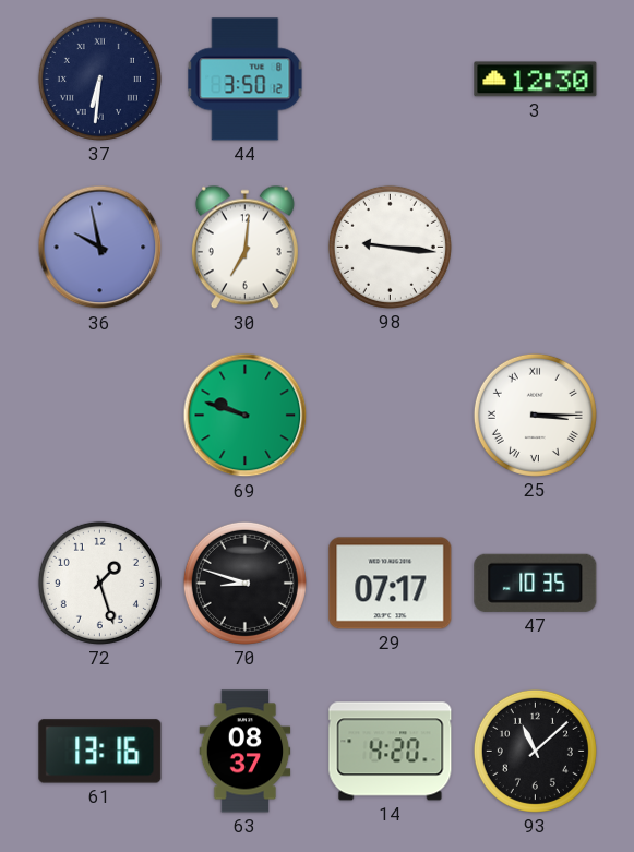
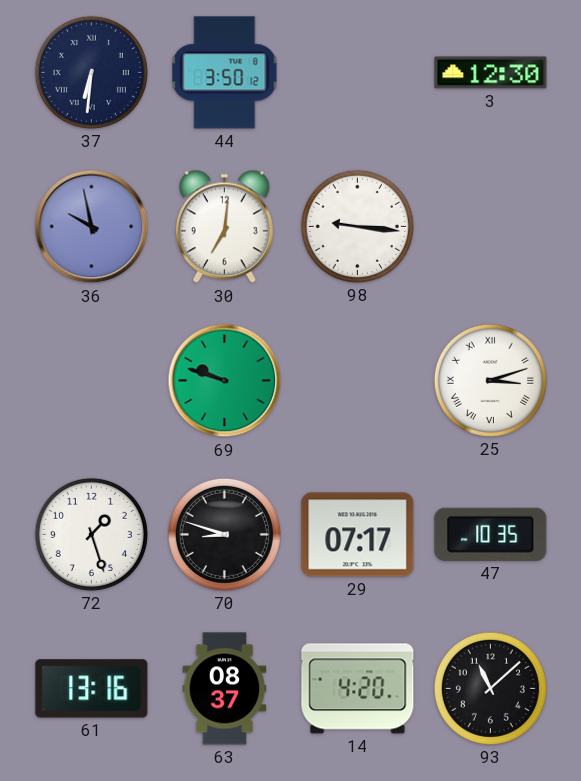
25: 3:15 -> 3:12
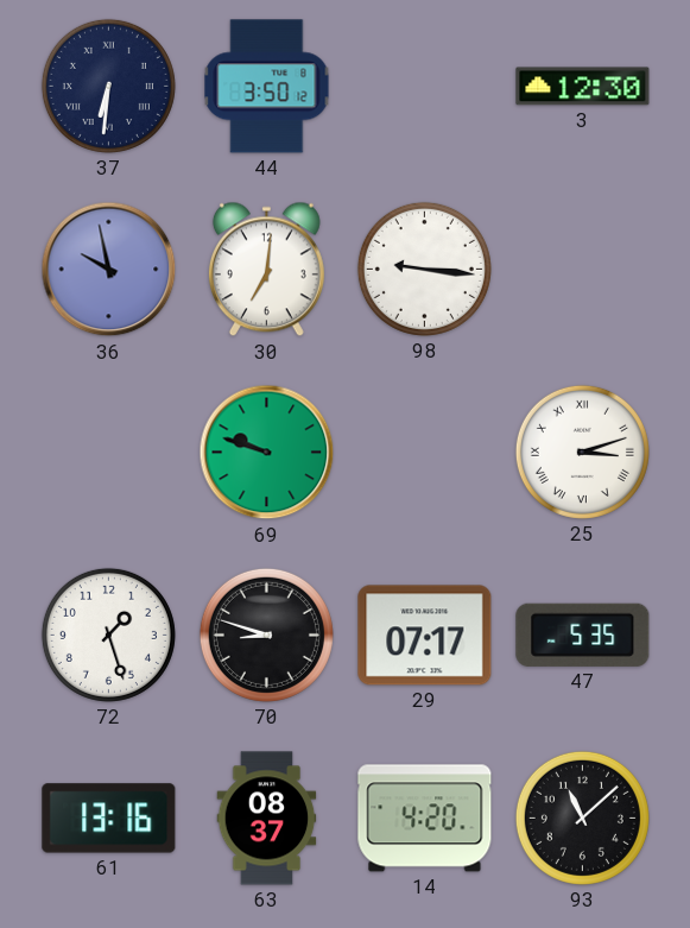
47: 10:35 -> 5:35
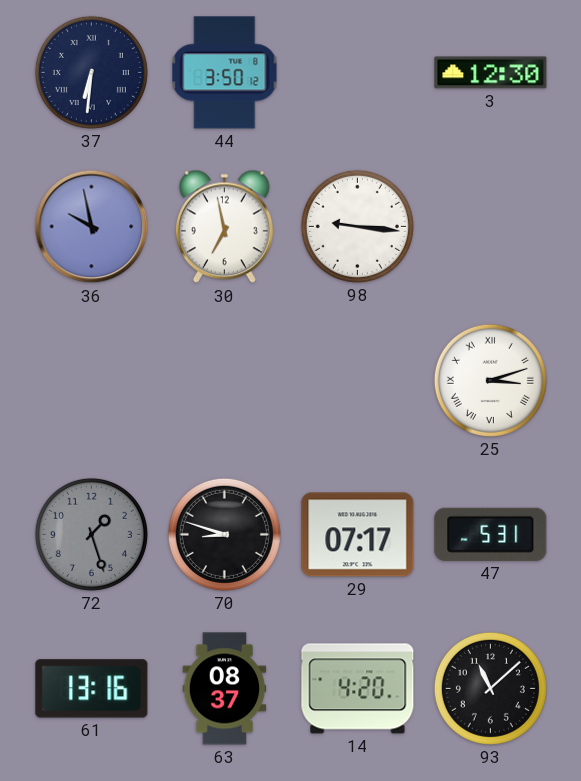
30: 7:01 -> 6:58
69: 9:48 -> none
72 dial: white -> grey
47: 5:35 -> 5:31
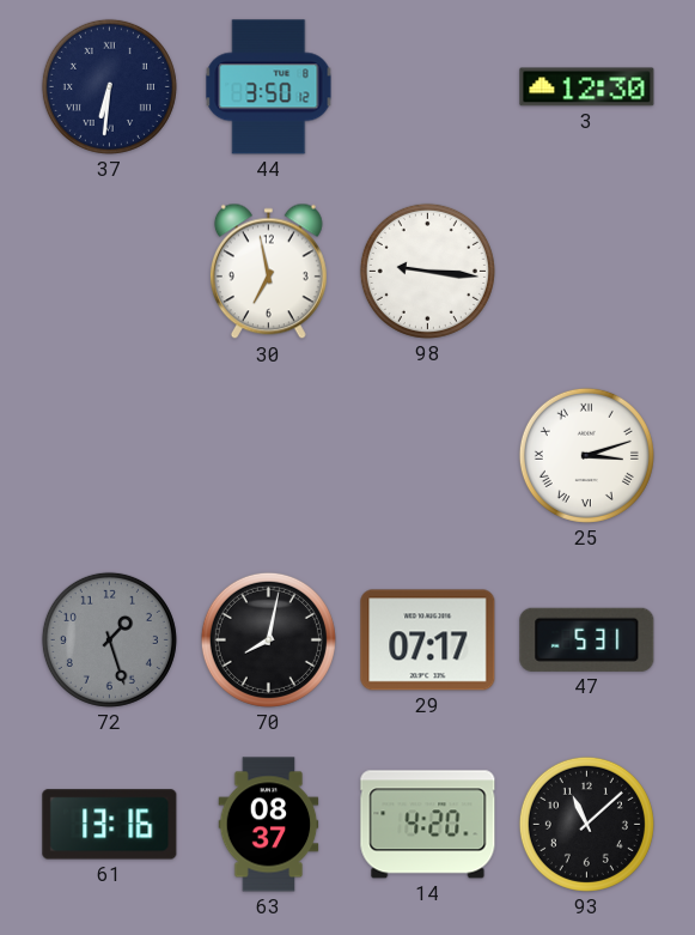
36: 9:58 -> none
70: 8:48 -> 8:02
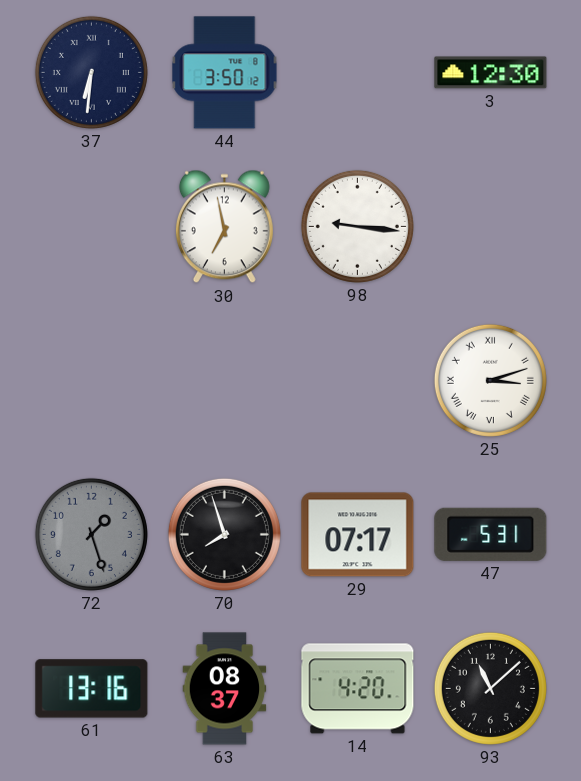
70: 8:02 -> 7:57
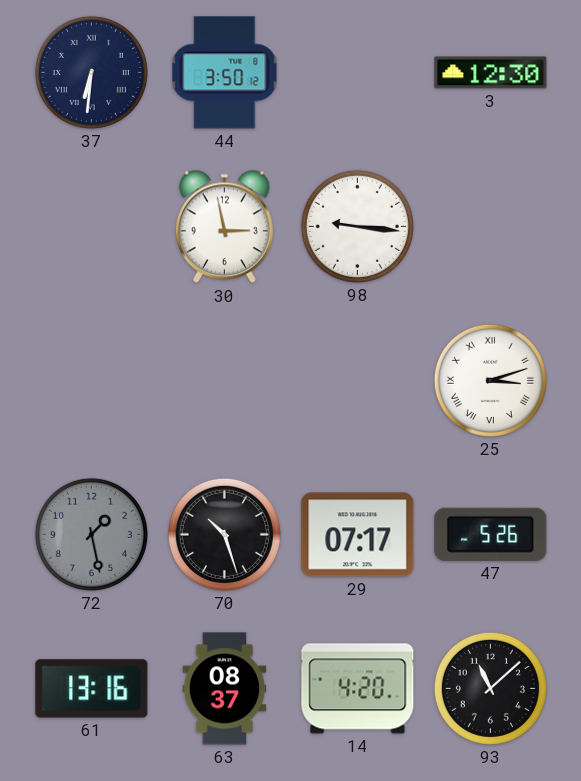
30: 6:58 -> 2:58
72: 1:27 -> 1:28
70: 7:57 -> 10:27
47: 5:31 -> 5:26
